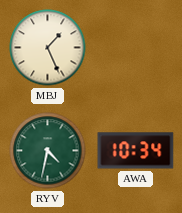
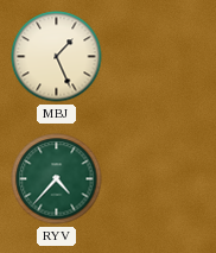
RYV: 4:32 -> 4:37
AWA: 10:34 -> none
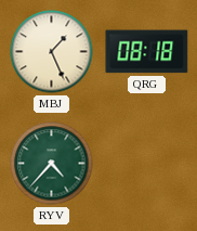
QRG: none -> 08:18
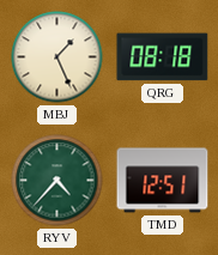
TMD: none -> 12:51
